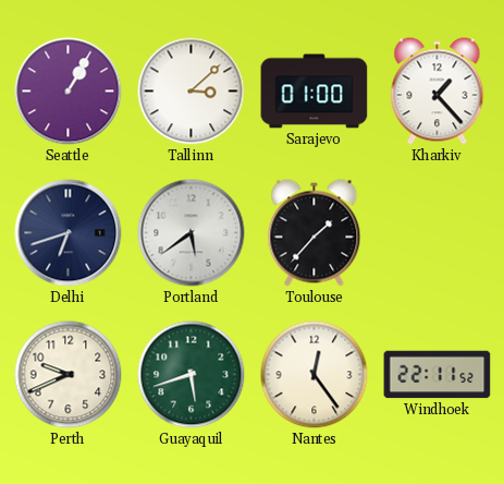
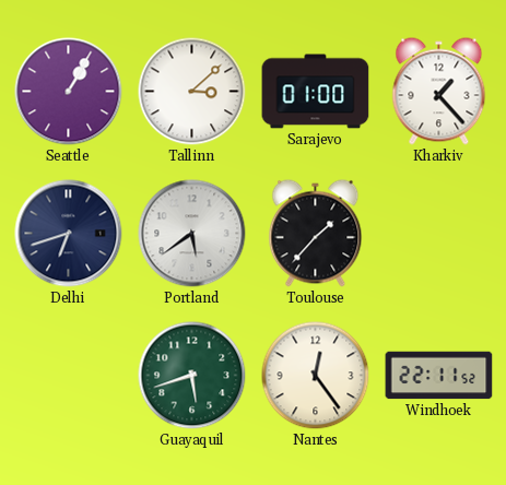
Perth: 9:41 -> none
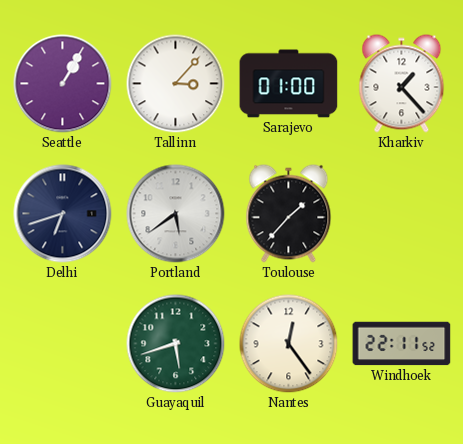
Tallinn: 3:08 -> 3:07
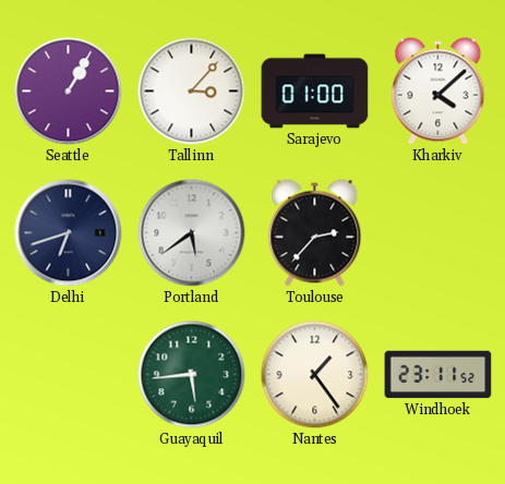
Kharkiv: 1:23 -> 4:08
Toulouse: 1:37 -> 2:37
Guayaquil: 5:42 -> 5:44
Nantes: 12:24 -> 1:24
Windhoek: 22:11 -> 23:11
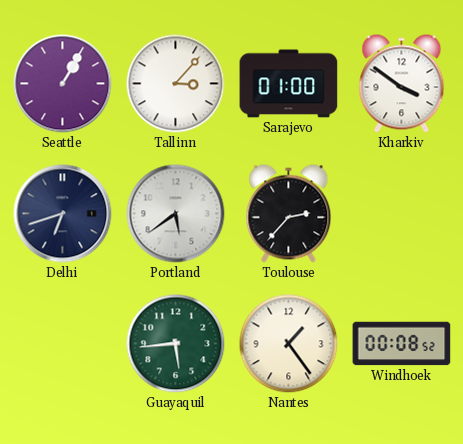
Kharkiv: 4:08 -> 3:51
Windhoek: 23:11 -> 00:08
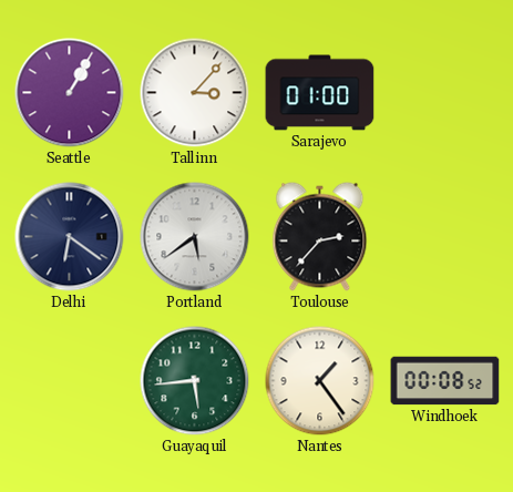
Kharkiv: 3:51 -> none
Delhi: 6:42 -> 6:21
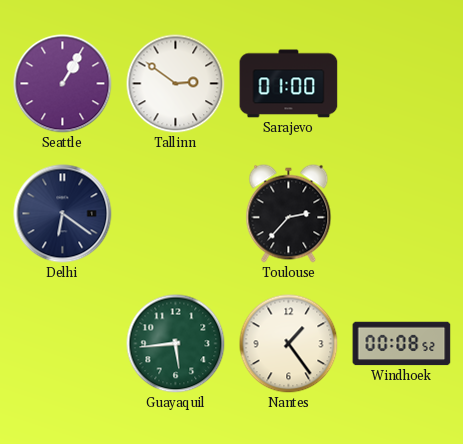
Tallinn: 3:07 -> 2:51
Portland: 5:39 -> none
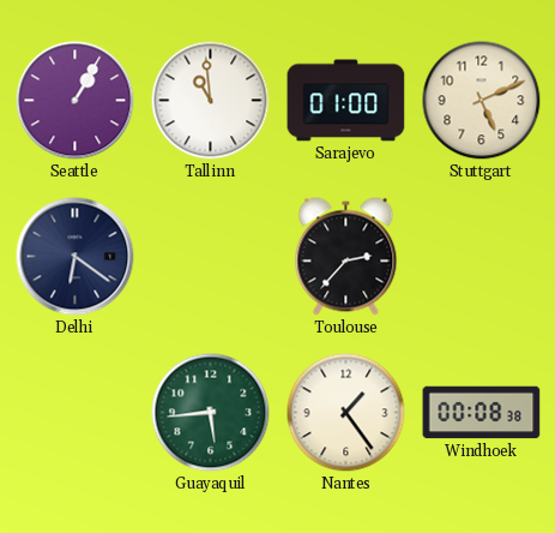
Tallinn: 2:51 -> 10:59
Stuttgart: none -> 5:11
Windhoek: 00:08:52 -> 00:08:38
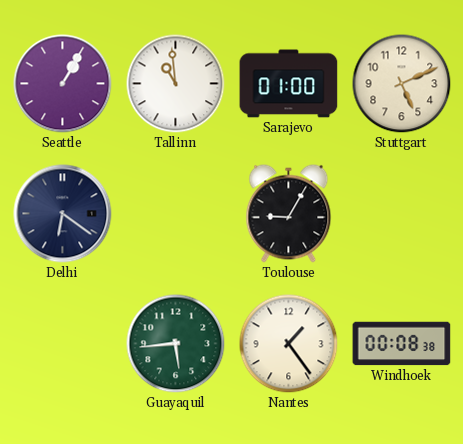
Toulouse: 2:37 -> 9:05
